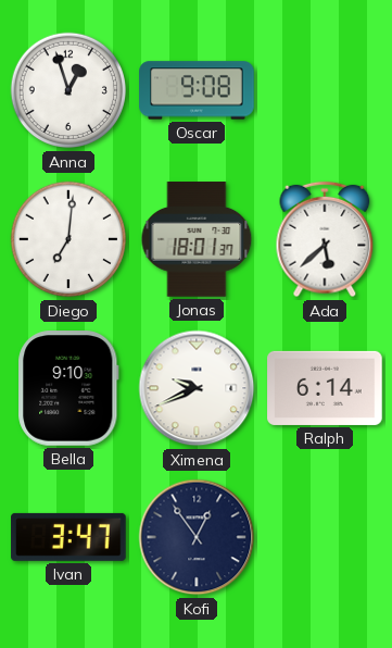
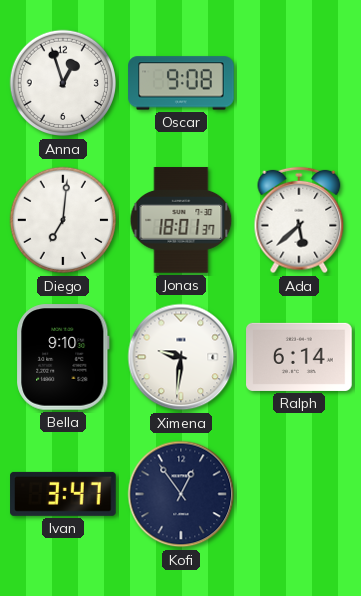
Ximena: 9:41 -> 9:31
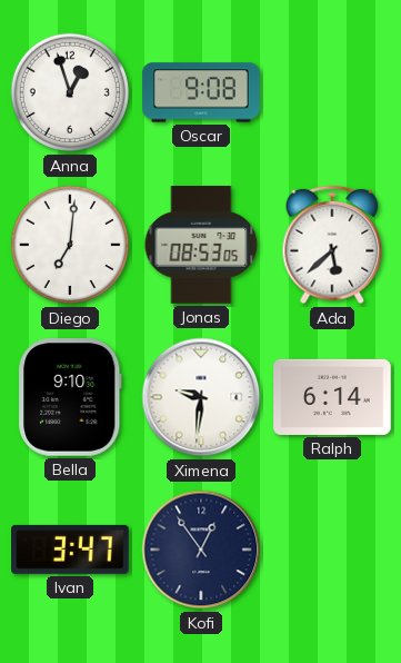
Jonas: 18:01 -> 08:53
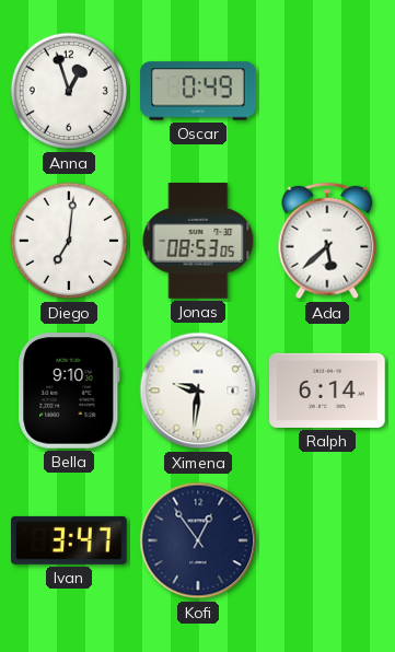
Oscar: 9:08 -> 0:49
